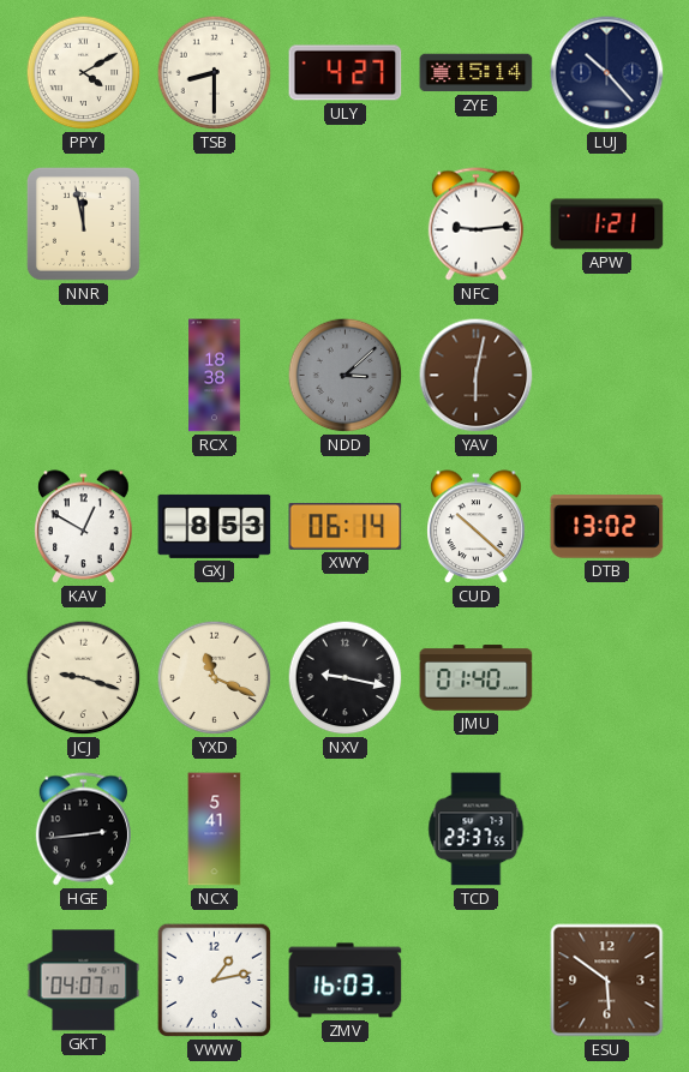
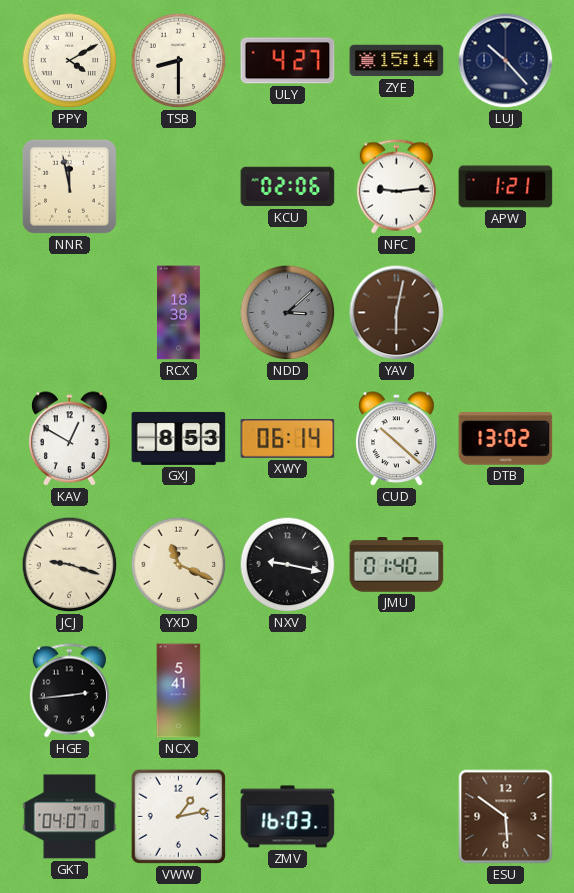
KCU: none -> 02:06
TCD: 23:37 -> none
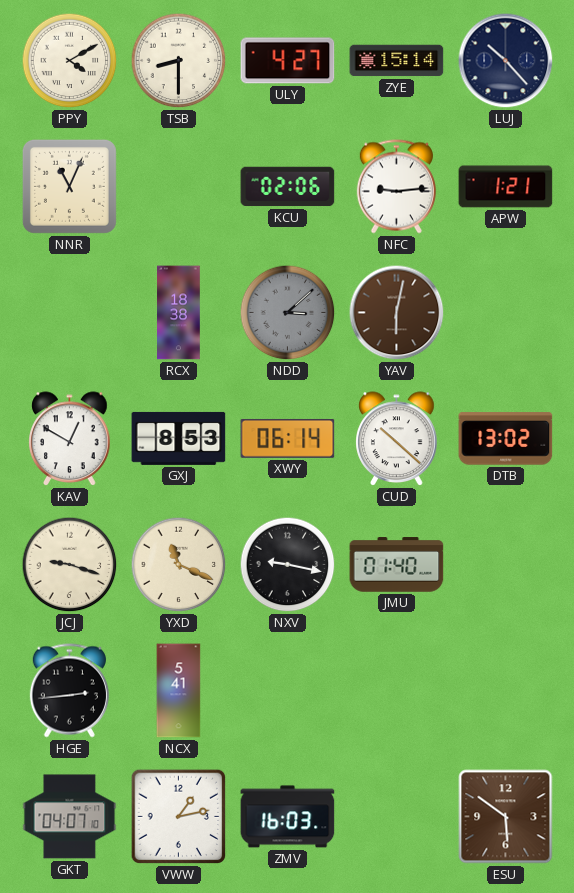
NNR: 11:58 -> 11:04
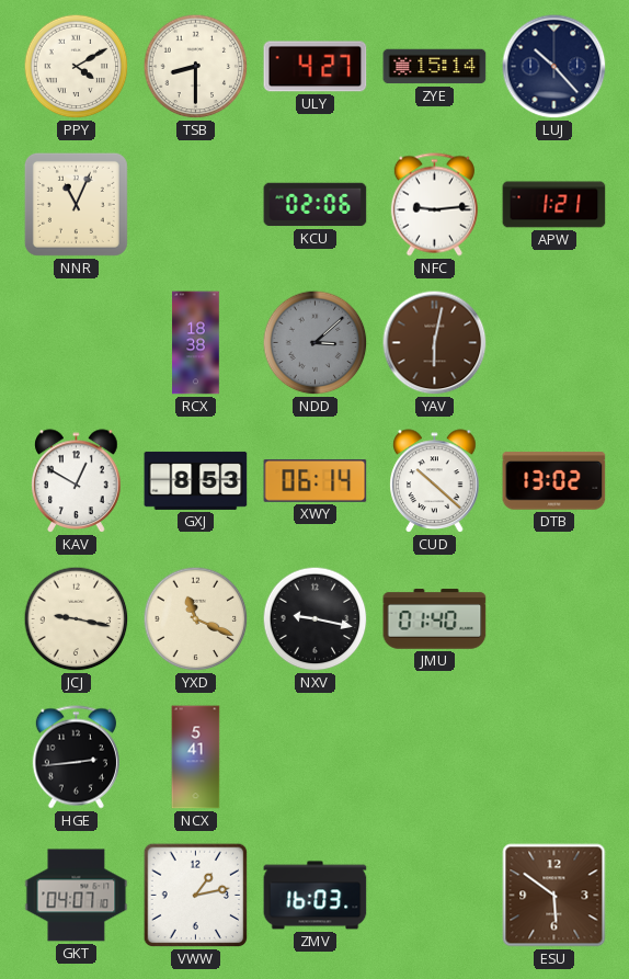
JCJ: 9:18 -> 9:17
